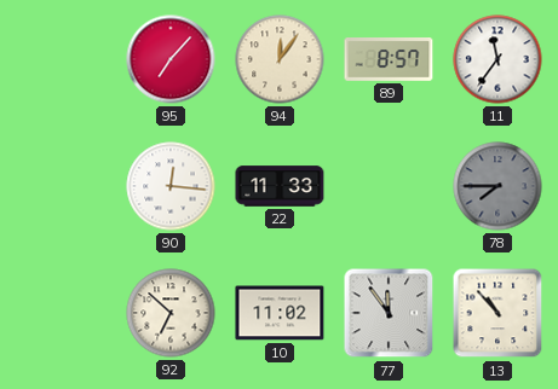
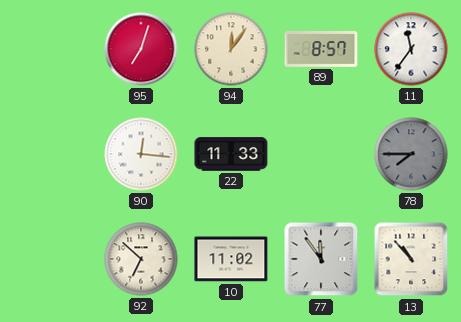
95: 7:07 -> 7:03
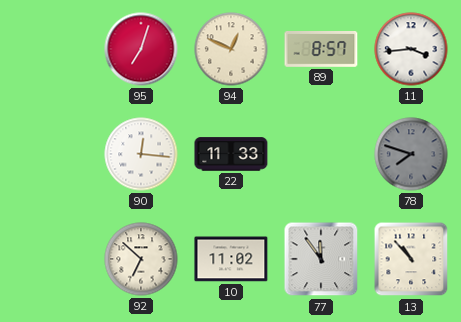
94: 12:06 -> 12:49
11: 11:36 -> 3:44
78: 7:45 -> 7:48
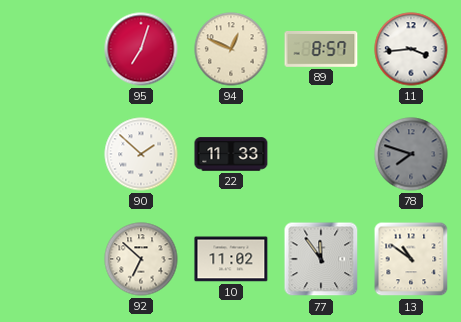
90: 12:16 -> 1:52
13: 10:53 -> 10:51
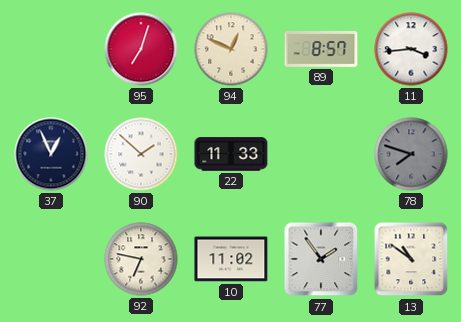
37: none -> 12:56
92: 6:52 -> 6:47
77: 11:54 -> 1:54
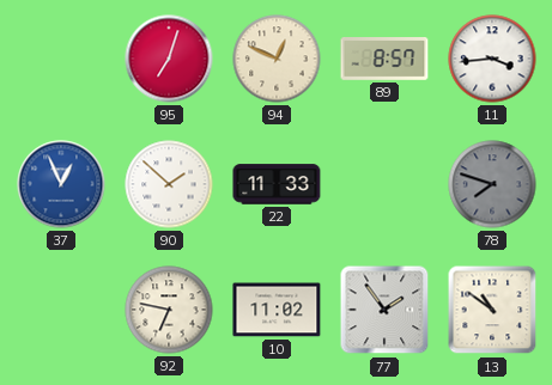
37 dial: navy -> blue
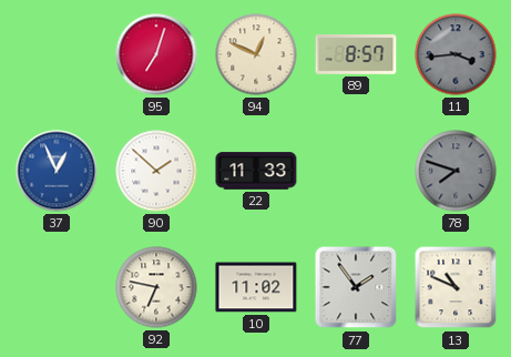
11 dial: white -> grey
13: 10:51 -> 10:49
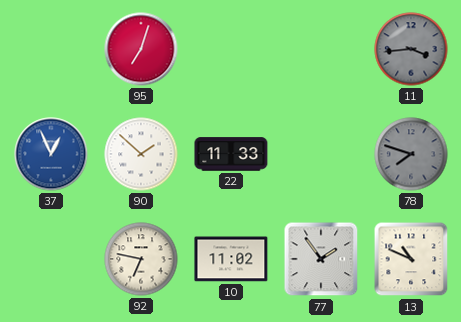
94: 12:49 -> none
89: 8:57 -> none
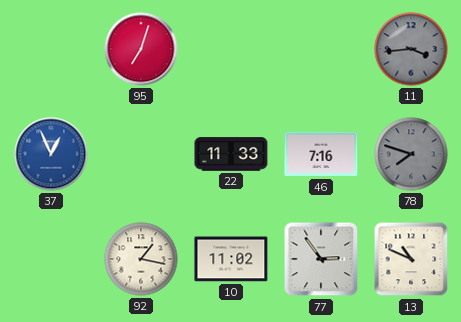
90: 1:52 -> none
46: none -> 7:16
92: 6:47 -> 1:17
77: 1:54 -> 2:54
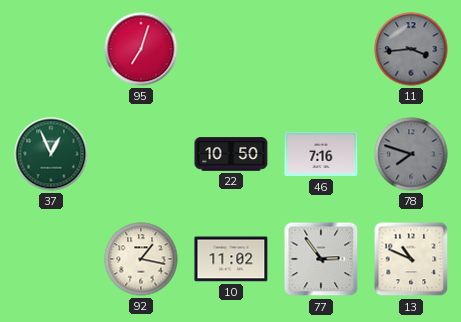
37 dial: blue -> green
22: 11:33 -> 10:50
